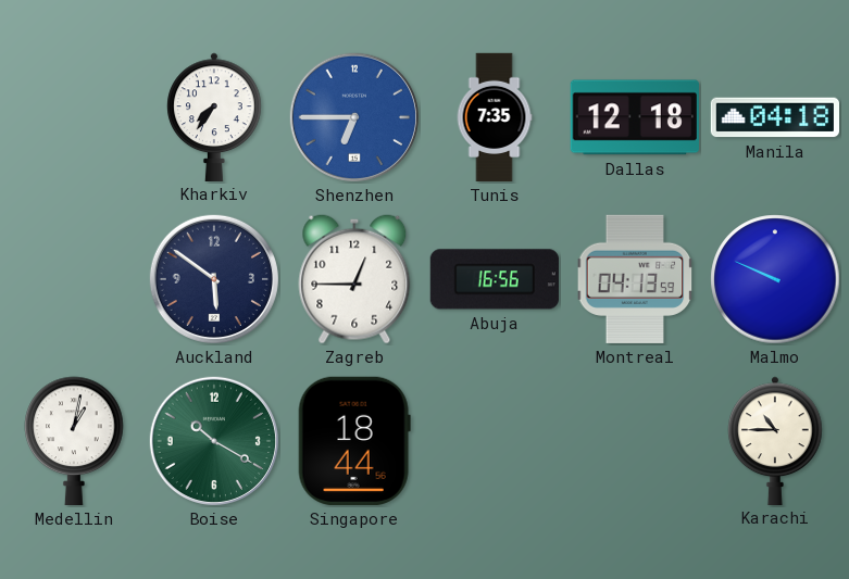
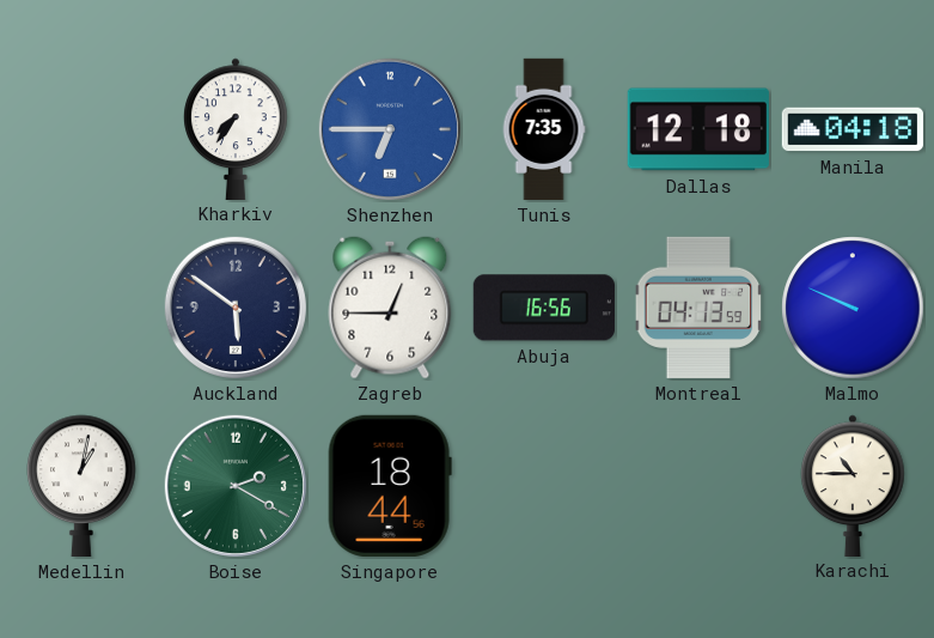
Boise: 10:20 -> 2:20
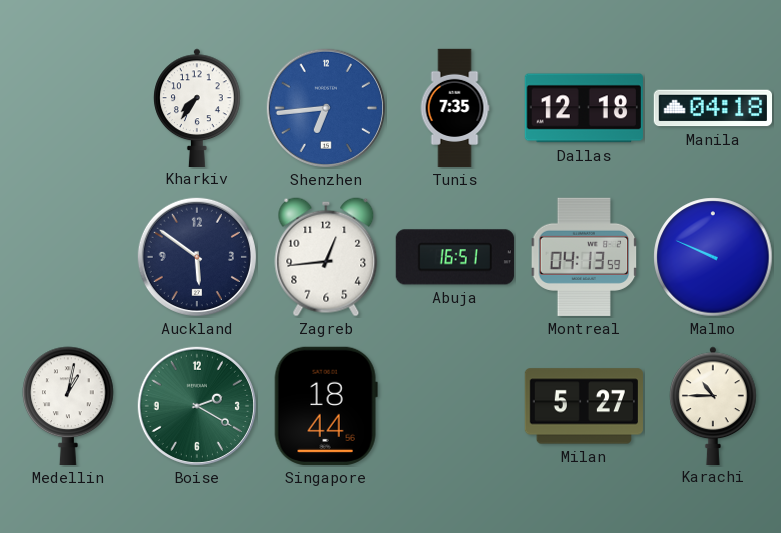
Shenzhen: 6:45 -> 6:44
Zagreb: 12:45 -> 12:44
Abuja: 16:56 -> 16:51
Milan: none -> 5:27
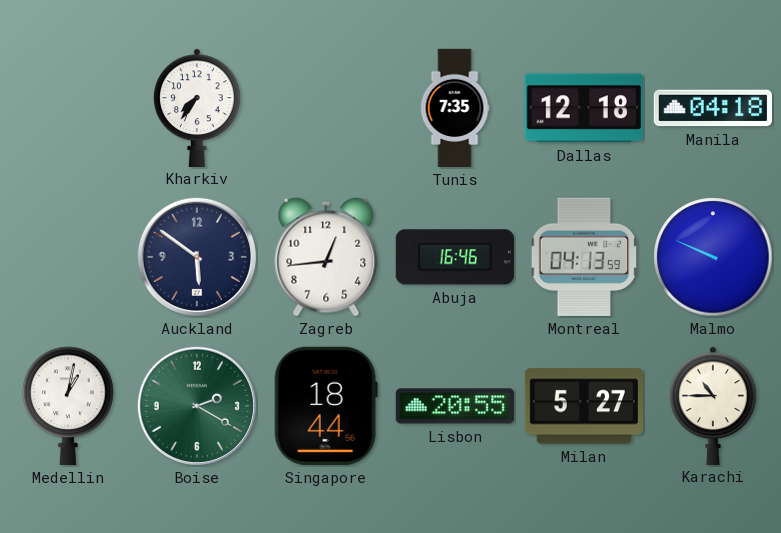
Shenzhen: 6:44 -> none
Abuja: 16:51 -> 16:46
Lisbon: none -> 20:55
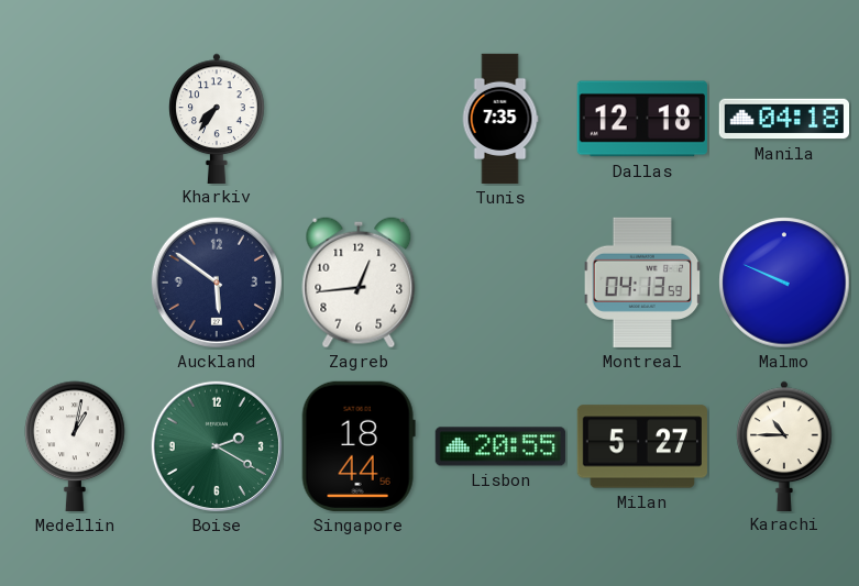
Abuja: 16:46 -> none
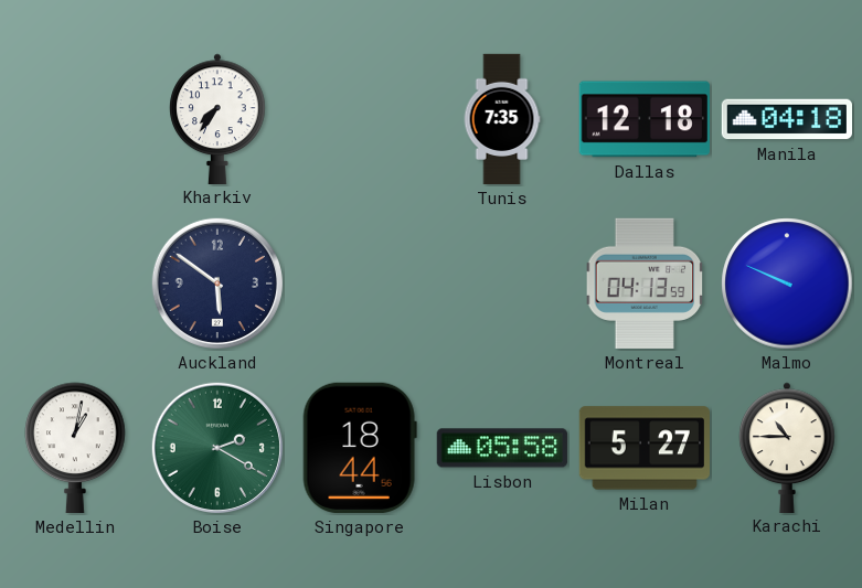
Zagreb: 12:44 -> none
Lisbon: 20:55 -> 05:58
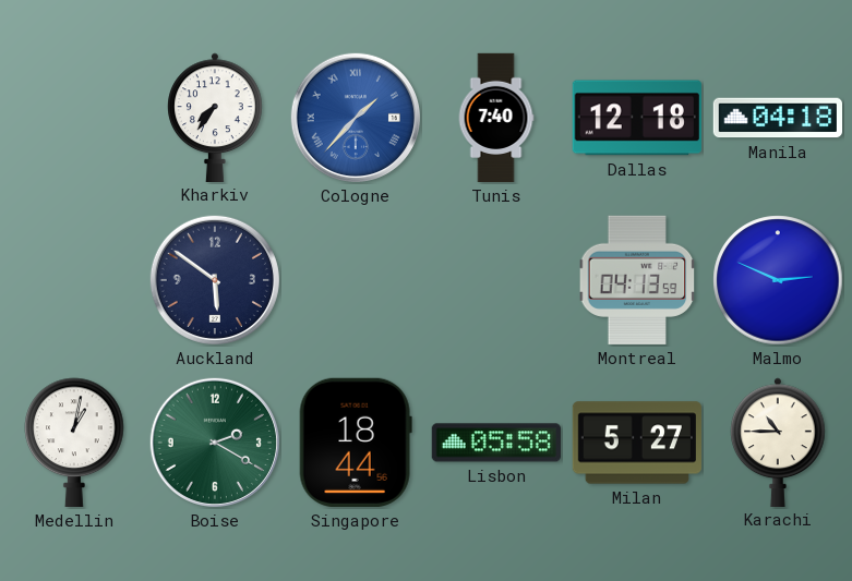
Cologne: none -> 1:37
Tunis: 7:35 -> 7:40
Malmo: 9:49 -> 2:49
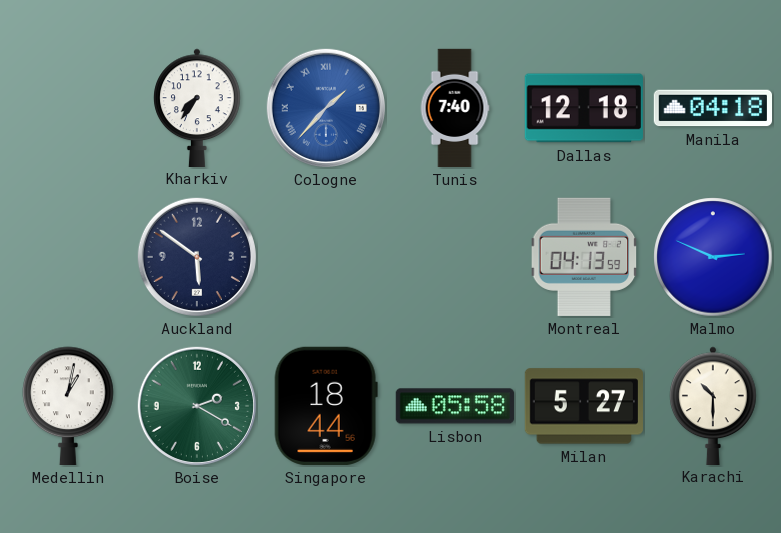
Karachi: 10:45 -> 10:30
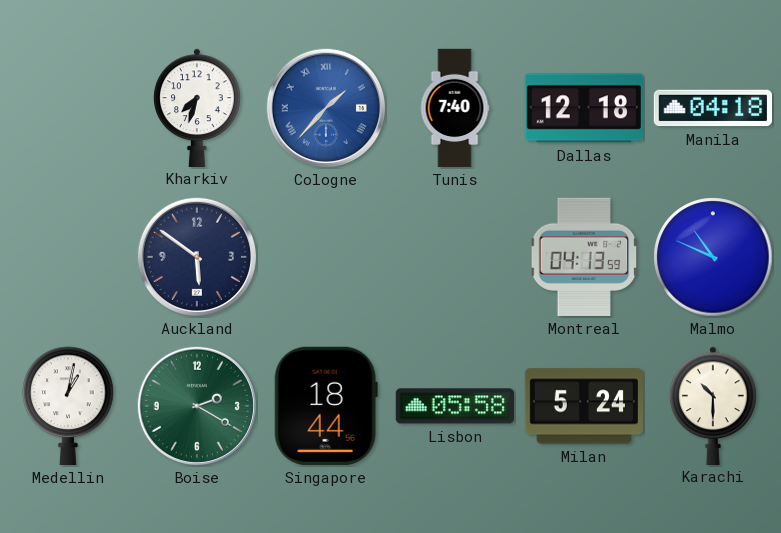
Kharkiv: 7:36 -> 7:33
Malmo: 2:49 -> 10:49
Milan: 5:27 -> 5:24
